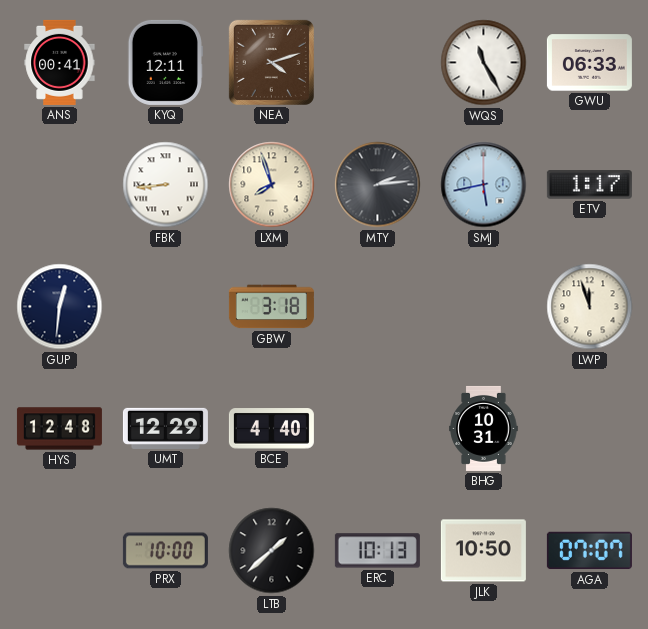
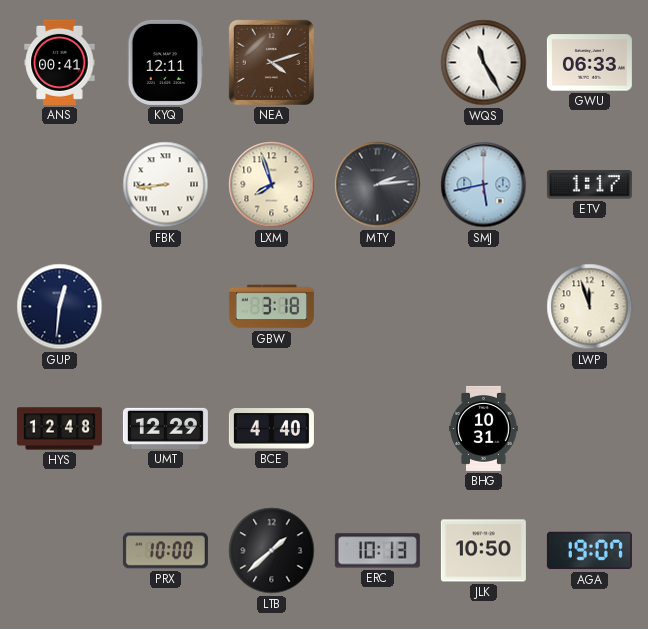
AGA: 07:07 -> 19:07
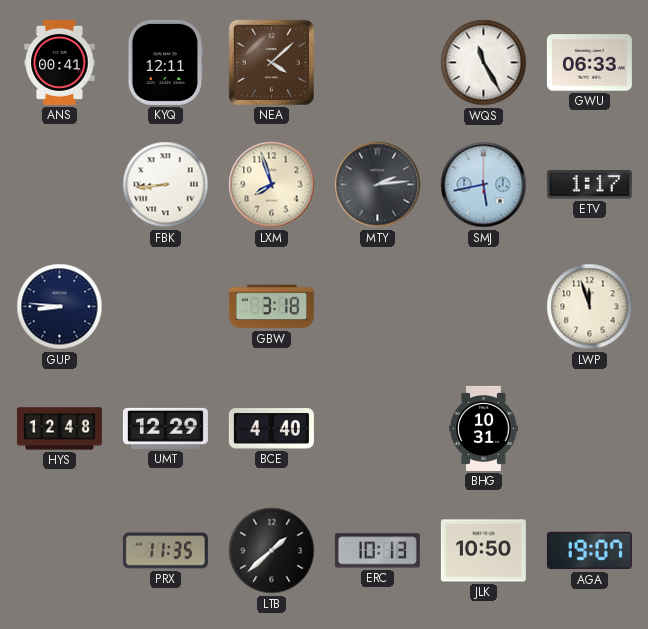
NEA: 4:12 -> 4:08
GUP: 12:31 -> 8:46
PRX: 10:00 -> 11:35
